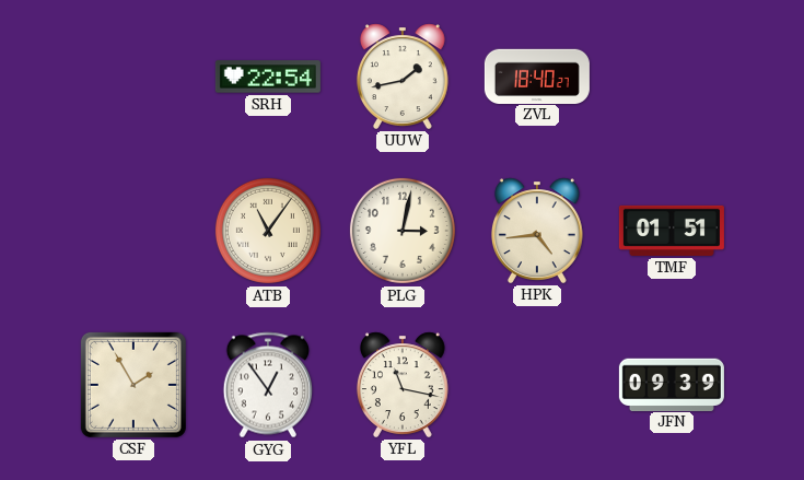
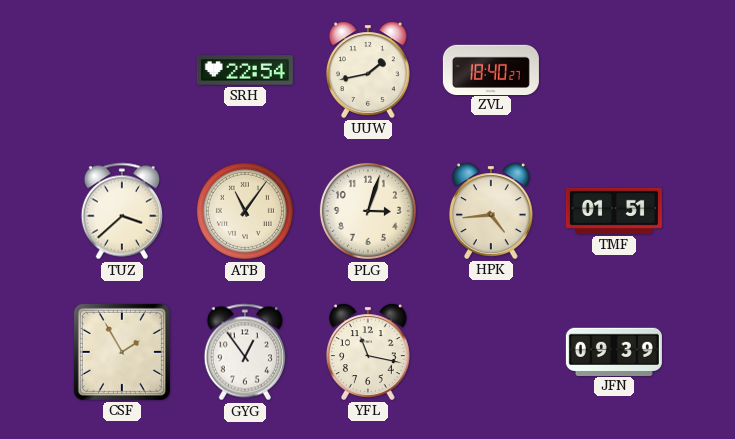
TUZ: none -> 3:38
PLG: 3:02 -> 3:03
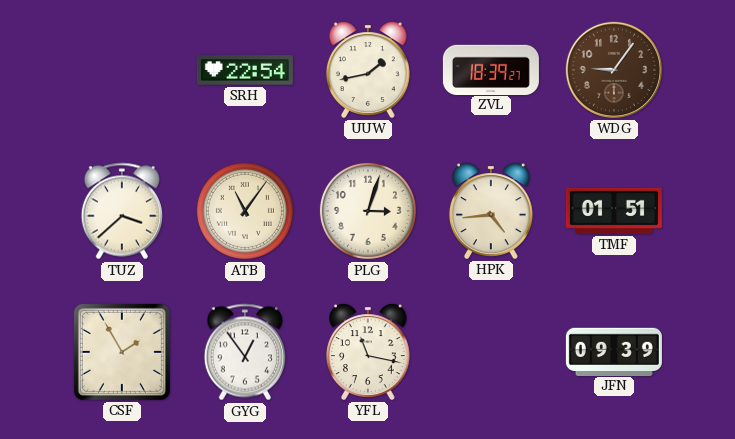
ZVL: 18:40 -> 18:39
WDG: none -> 9:06
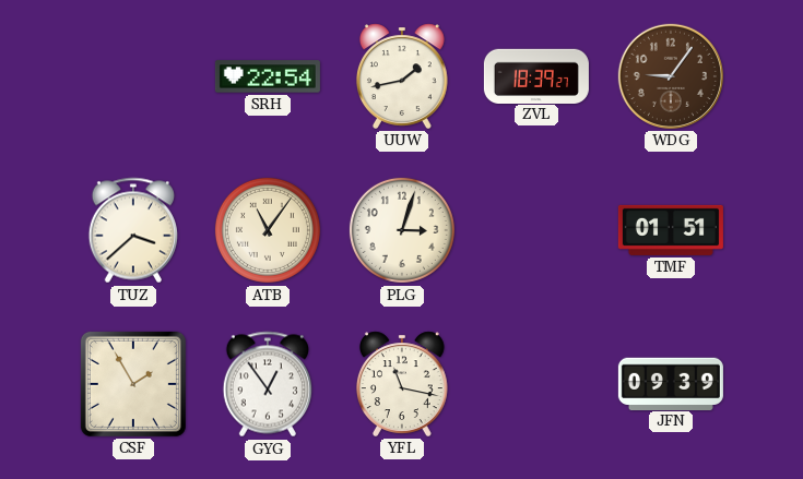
HPK: 4:44 -> none
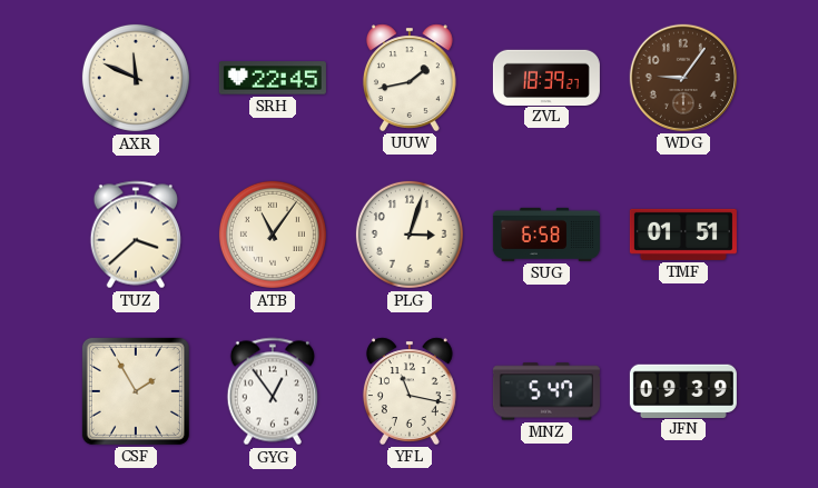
AXR: none -> 11:49
SRH: 22:54 -> 22:45
SUG: none -> 6:58
MNZ: none -> 5:47
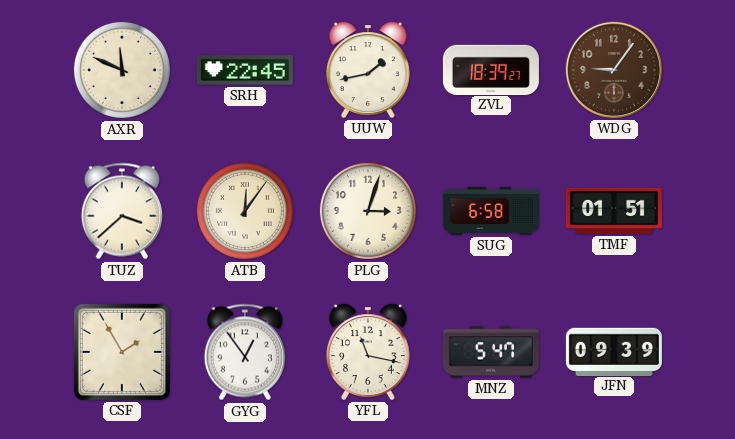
ATB: 11:06 -> 12:06
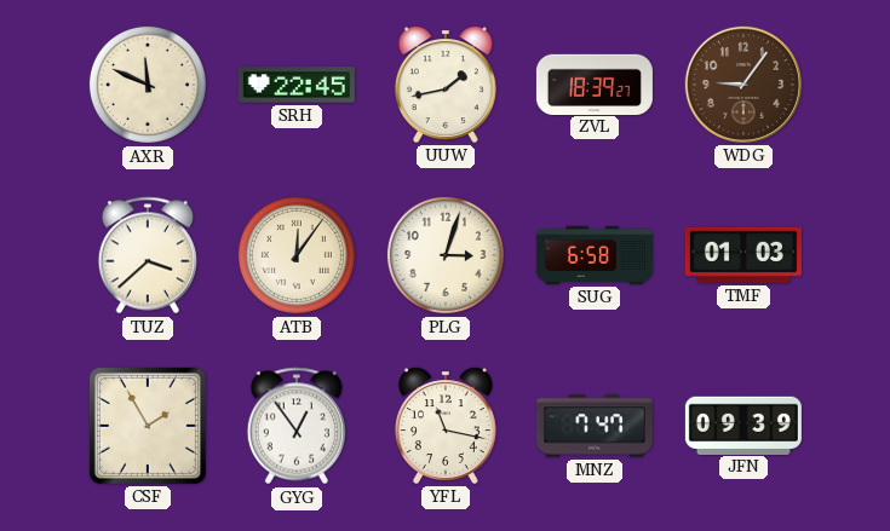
TMF: 01:51 -> 01:03
MNZ: 5:47 -> 7:47
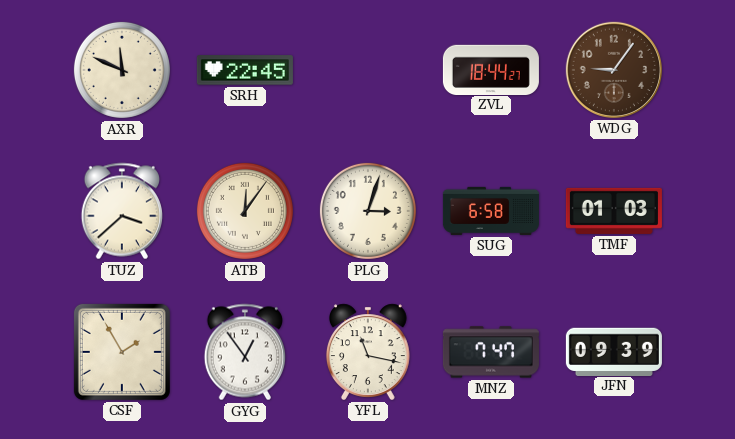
UUW: 1:43 -> none
ZVL: 18:39 -> 18:44
